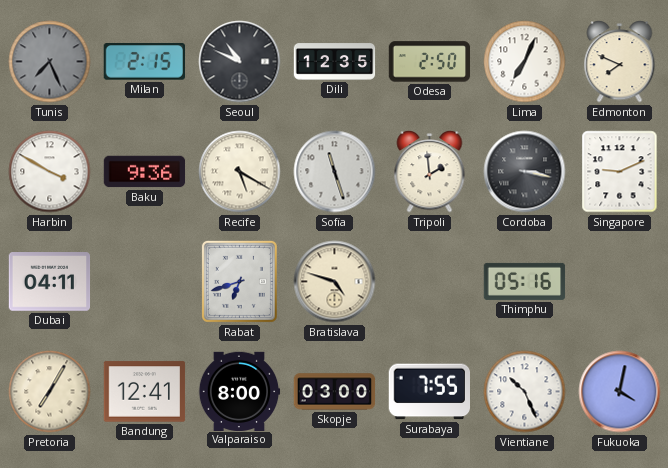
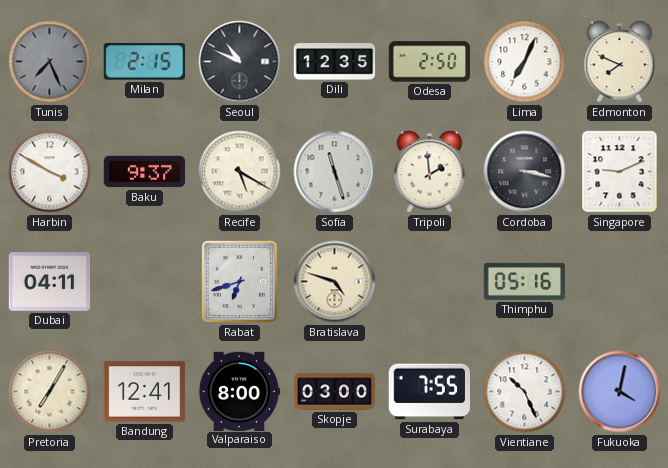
Baku: 9:36 -> 9:37
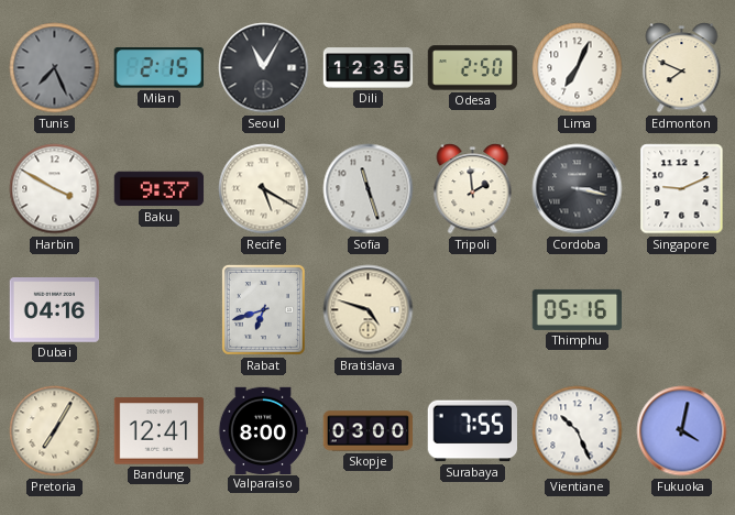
Seoul: 10:49 -> 11:05
Dubai: 04:11 -> 04:16
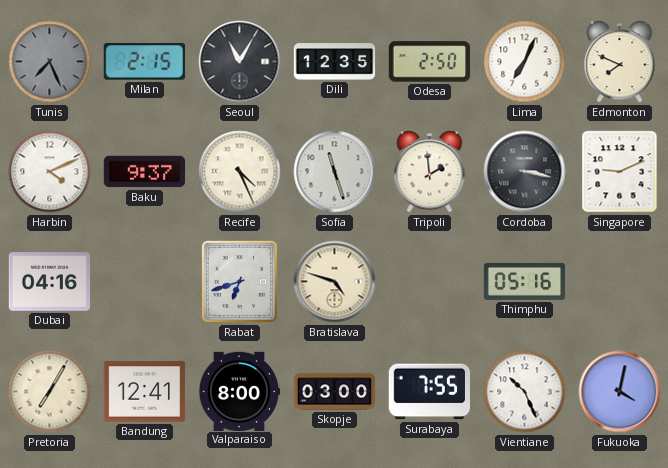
Harbin: 3:50 -> 4:11
Recife: 5:20 -> 4:26
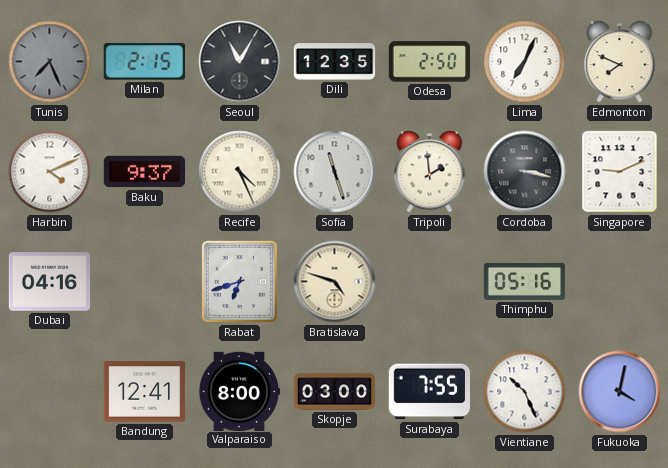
Pretoria: 7:05 -> none
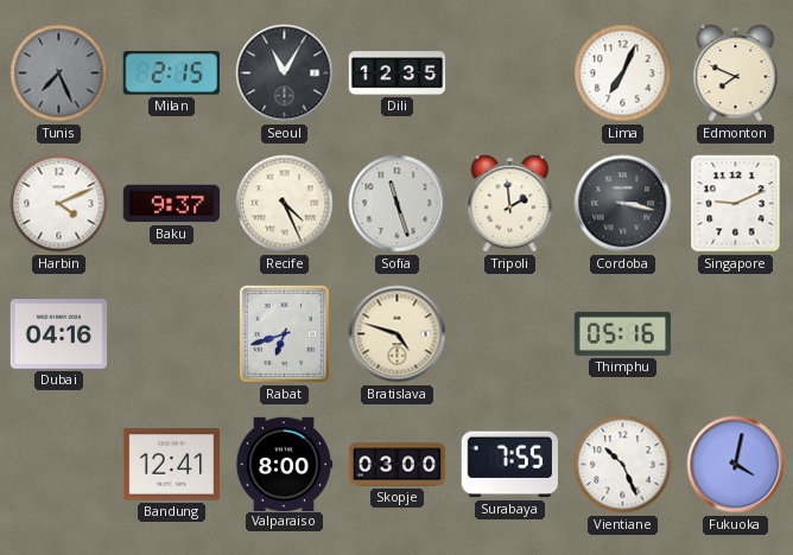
Odesa: 2:50 -> none
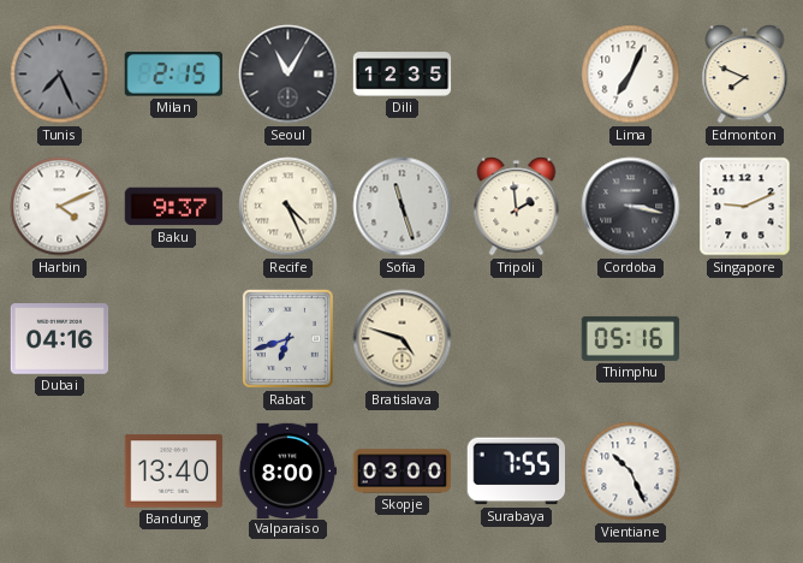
Bandung: 12:41 -> 13:40
Fukuoka: 4:02 -> none
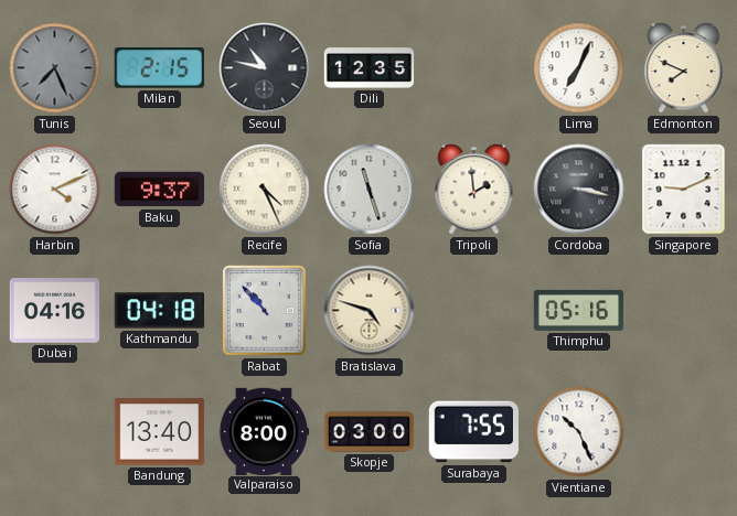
Seoul: 11:05 -> 10:47
Kathmandu: none -> 04:18
Rabat: 6:42 -> 10:53
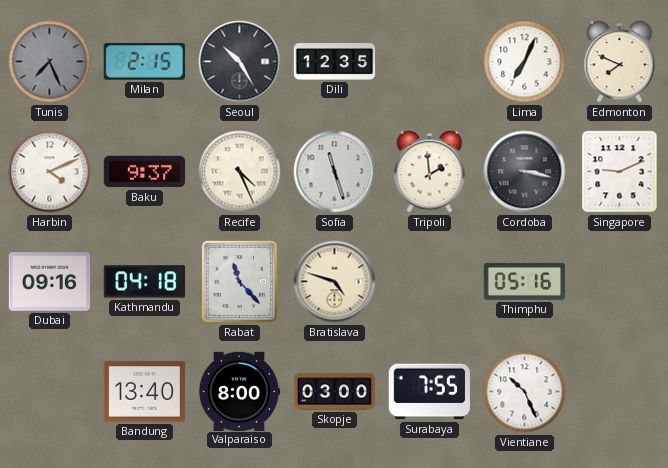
Seoul: 10:47 -> 10:25
Dubai: 04:16 -> 09:16
Rabat: 10:53 -> 11:23
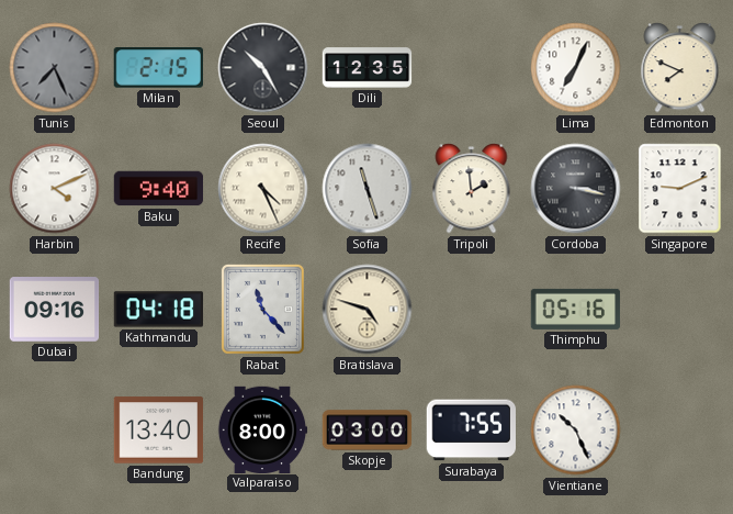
Baku: 9:37 -> 9:40
